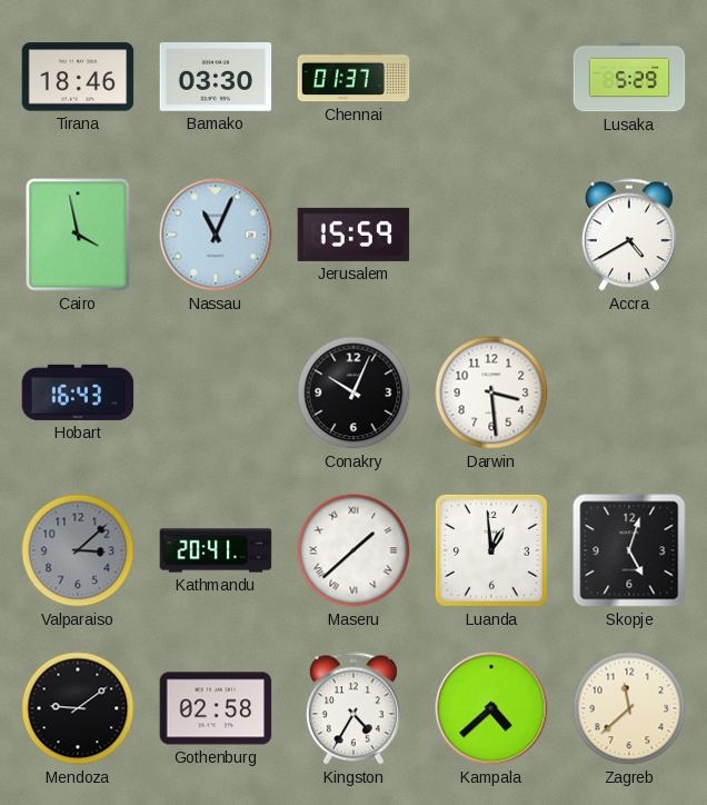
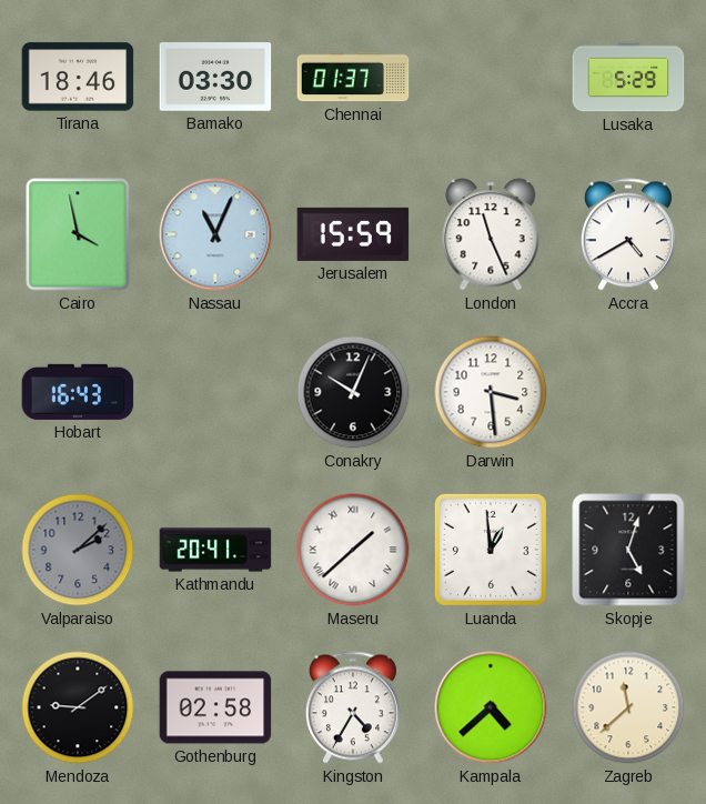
London: none -> 11:26
Valparaiso: 3:08 -> 2:08
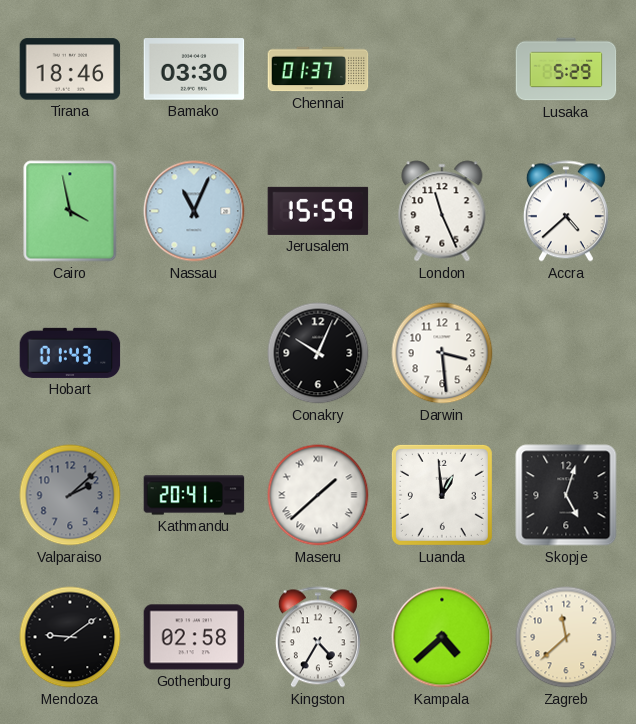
Accra: 4:40 -> 4:38
Hobart: 16:43 -> 01:43
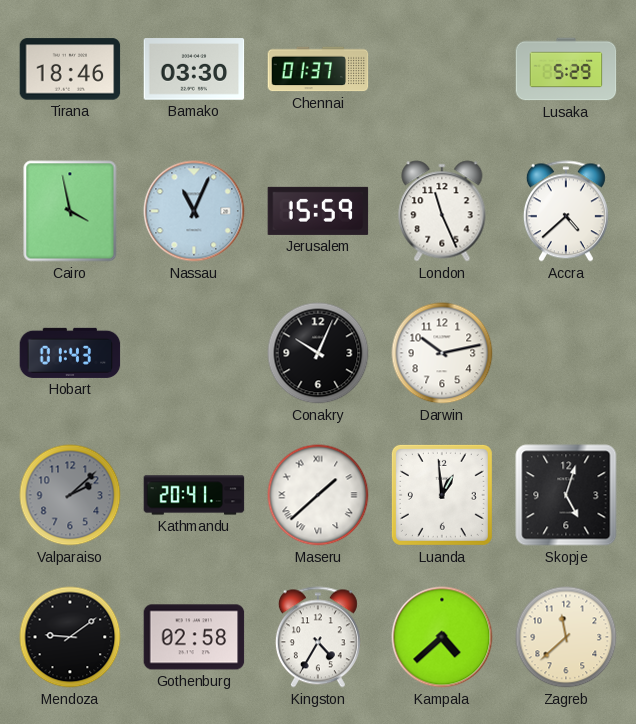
Darwin: 3:29 -> 10:13
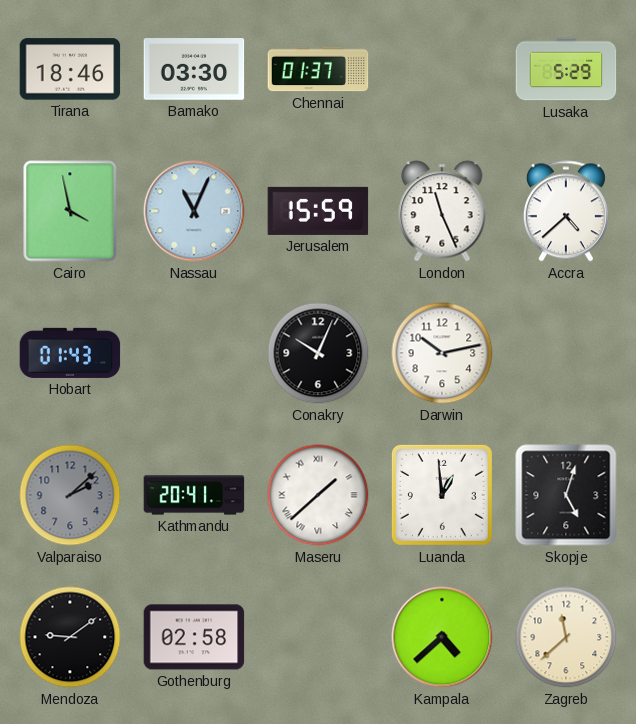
Kingston: 4:35 -> none
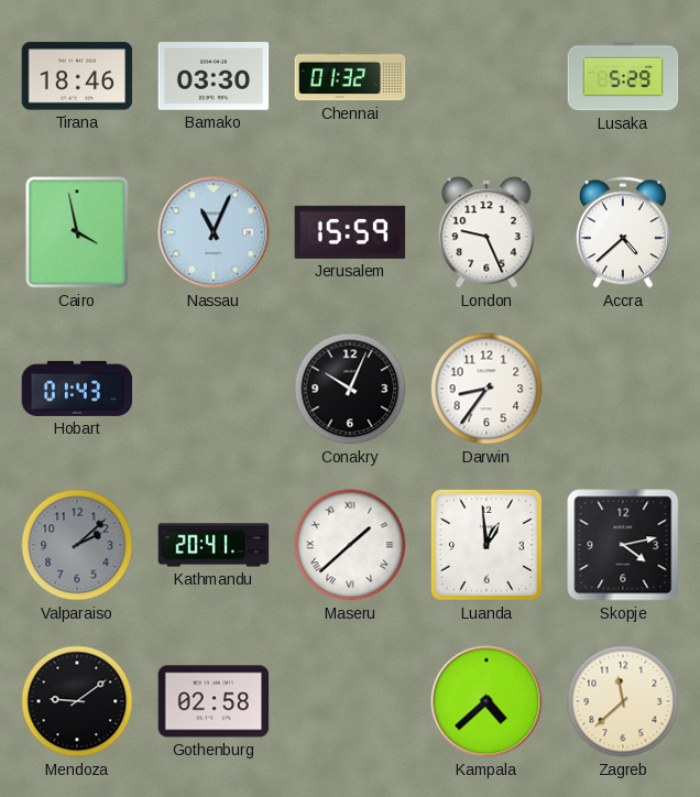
Chennai: 01:37 -> 01:32
London: 11:26 -> 9:26
Darwin: 10:13 -> 8:36
Skopje: 5:03 -> 4:13
